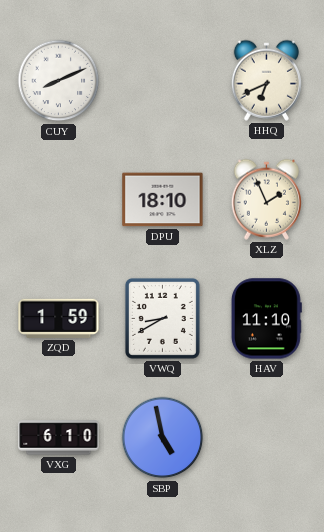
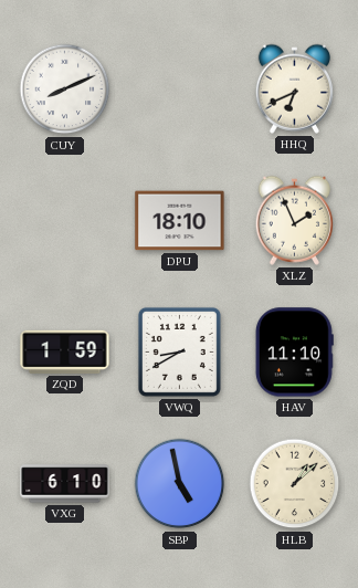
HLB: none -> 1:08
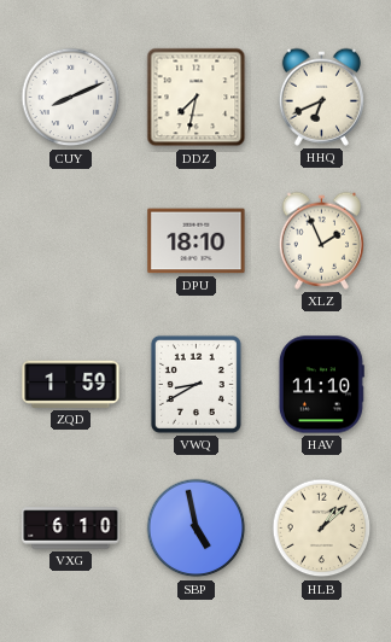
DDZ: none -> 7:32
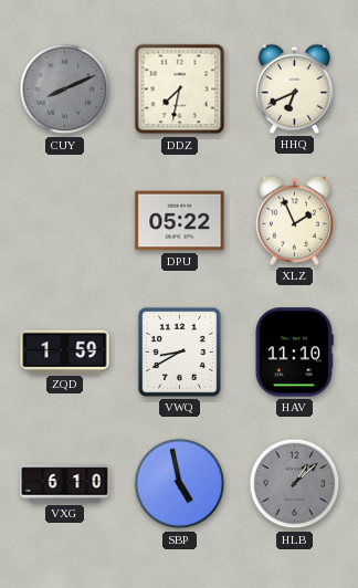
CUY dial: white -> grey
DPU: 18:10 -> 05:22
HLB dial: cream -> grey
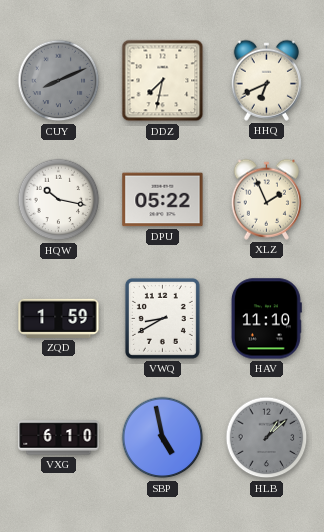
HQW: none -> 10:17
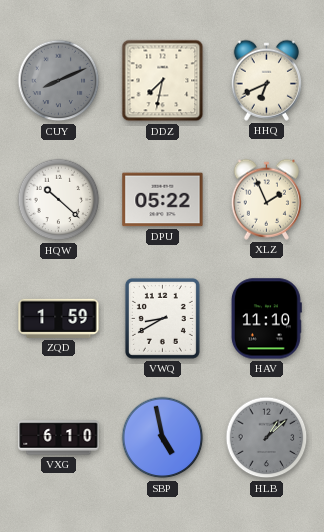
HQW: 10:17 -> 10:22
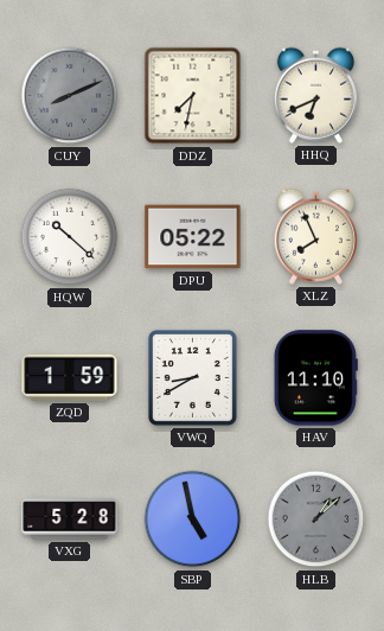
XLZ: 1:56 -> 7:56
VXG: 6:10 -> 5:28
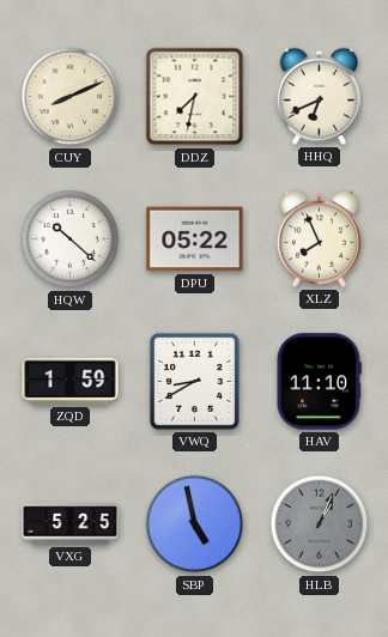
CUY dial: grey -> cream
VXG: 5:28 -> 5:25
HLB: 1:08 -> 1:04
